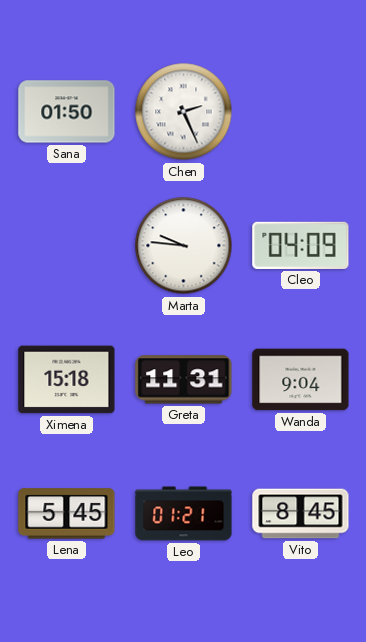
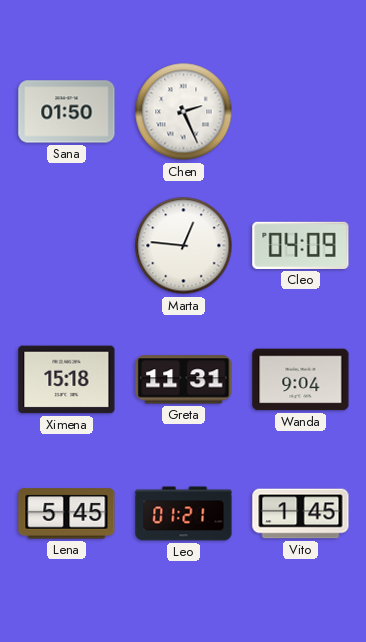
Marta: 9:46 -> 12:46
Vito: 8:45 -> 1:45
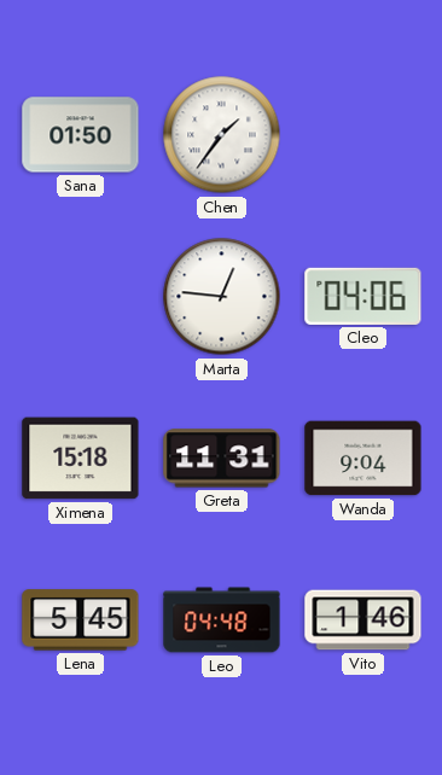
Chen: 2:26 -> 1:36
Cleo: 04:09 -> 04:06
Leo: 01:21 -> 04:48
Vito: 1:45 -> 1:46
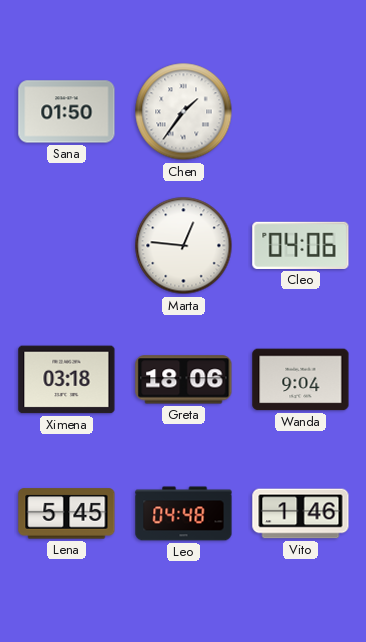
Ximena: 15:18 -> 03:18
Greta: 11:31 -> 18:06
